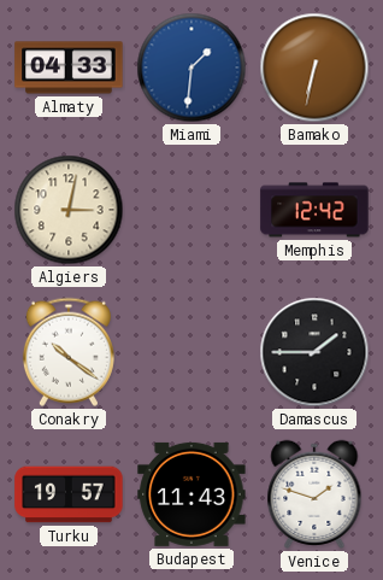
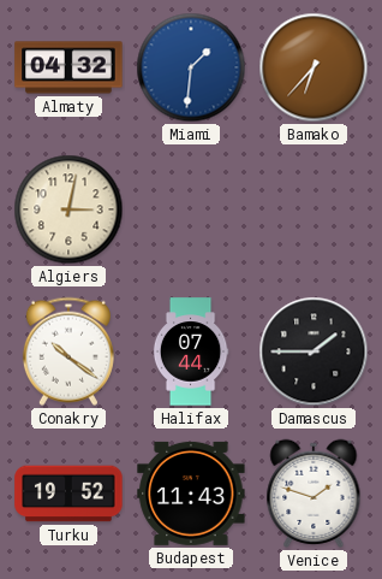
Almaty: 04:33 -> 04:32
Bamako: 6:32 -> 6:37
Memphis: 12:42 -> none
Halifax: none -> 07:44
Turku: 19:57 -> 19:52
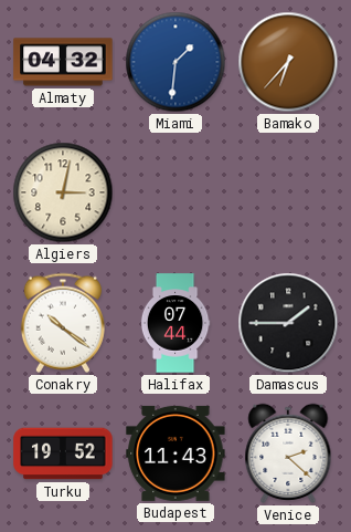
Venice: 1:48 -> 2:22
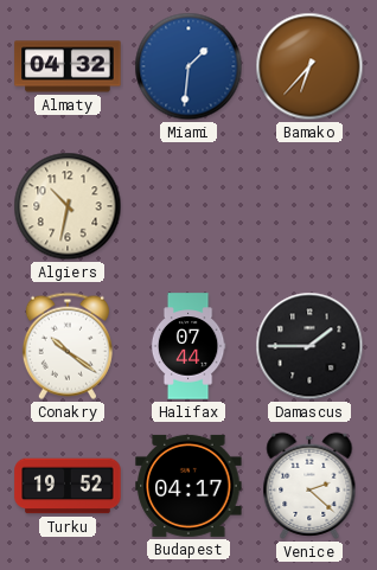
Algiers: 3:02 -> 10:32
Budapest: 11:43 -> 04:17
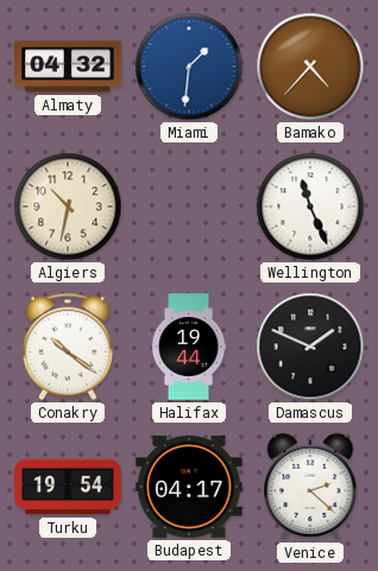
Bamako: 6:37 -> 4:37
Wellington: none -> 11:26
Halifax: 07:44 -> 19:44
Damascus: 1:45 -> 1:49
Turku: 19:52 -> 19:54
